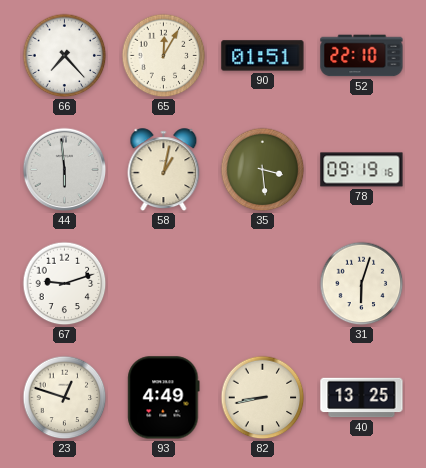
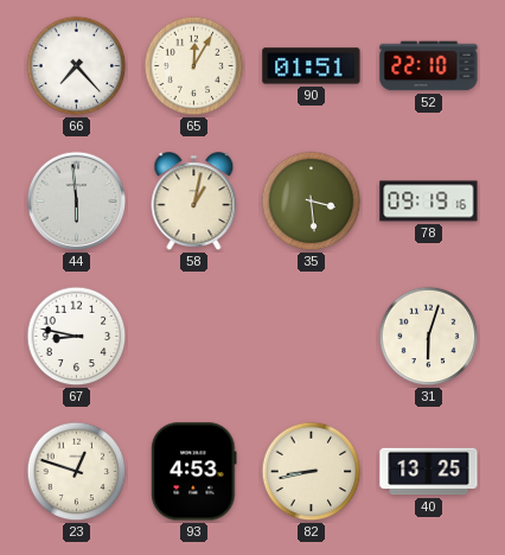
67: 9:12 -> 8:47
93: 4:49 -> 4:53
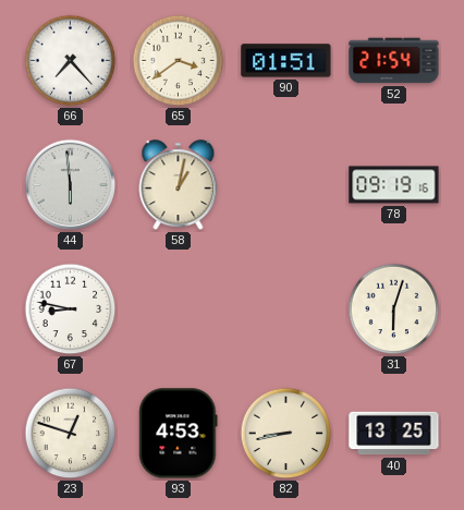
65: 12:05 -> 3:39
52: 22:10 -> 21:54
35: 3:29 -> none
